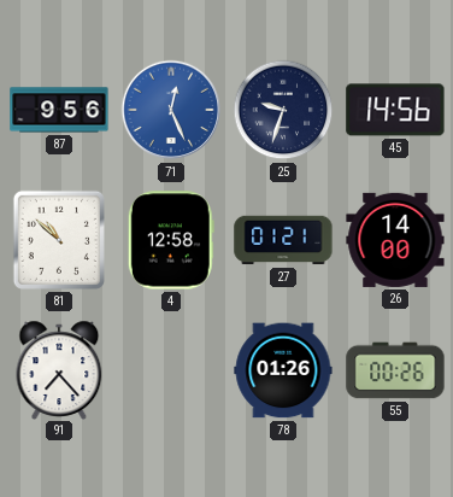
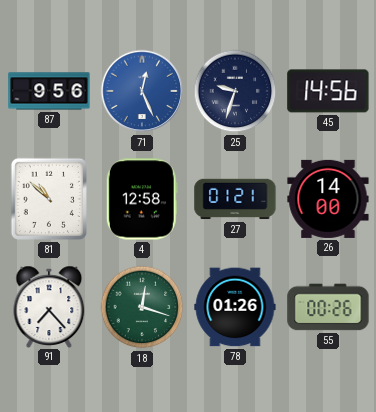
18: none -> 12:18
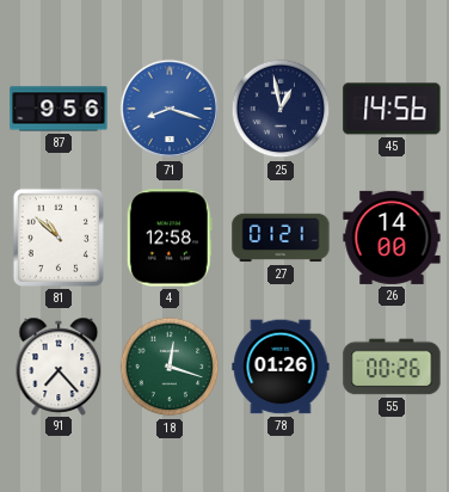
71: 12:26 -> 8:18
25: 9:33 -> 12:58
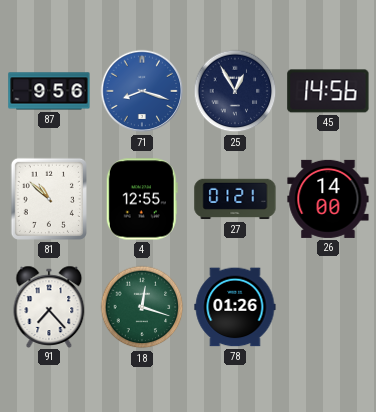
25: 12:58 -> 12:55
4: 12:58 -> 12:55
55: 00:26 -> none
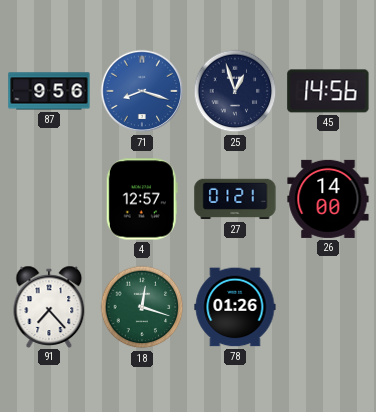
25: 12:55 -> 12:57
81: 10:52 -> none
4: 12:55 -> 12:57
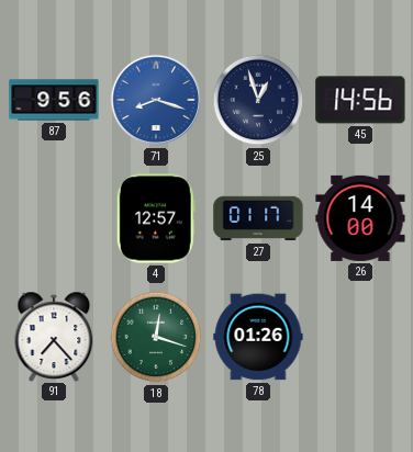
27: 01:21 -> 01:17
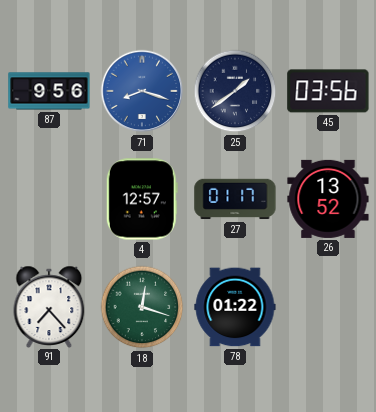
25: 12:57 -> 1:39
45: 14:56 -> 03:56
26: 14:00 -> 13:52
78: 01:26 -> 01:22
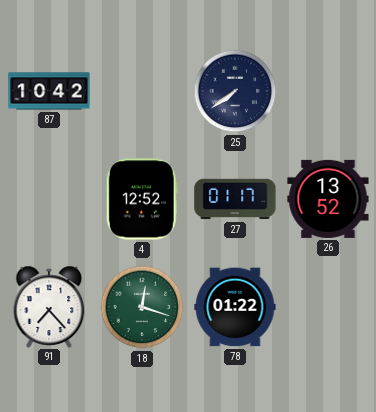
87: 9:56 -> 10:42
71: 8:18 -> none
25: 1:39 -> 7:39
45: 03:56 -> none
4: 12:57 -> 12:52
